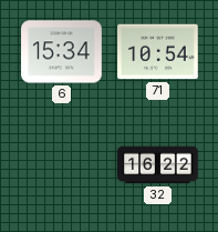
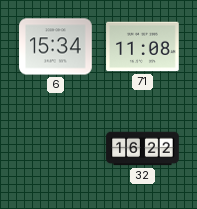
71: 10:54 -> 11:08
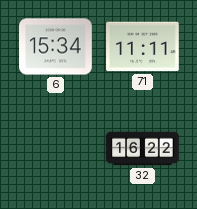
71: 11:08 -> 11:11
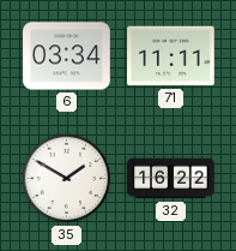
6: 15:34 -> 03:34
35: none -> 1:50
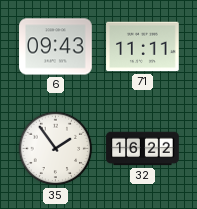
6: 03:34 -> 09:43
35: 1:50 -> 1:54
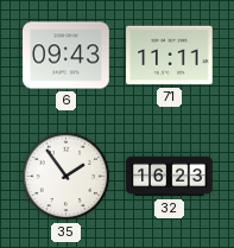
32: 16:22 -> 16:23
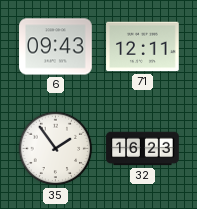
71: 11:11 -> 12:11
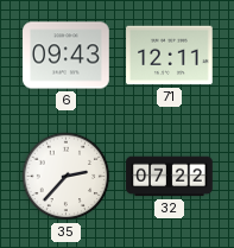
35: 1:54 -> 2:37
32: 16:23 -> 07:22
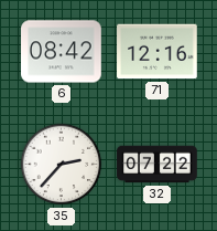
6: 09:43 -> 08:42
71: 12:11 -> 12:16
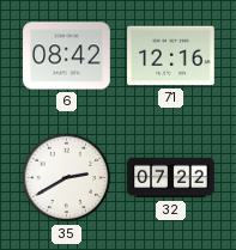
35: 2:37 -> 2:40
